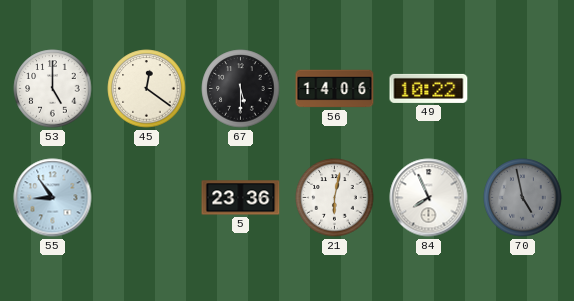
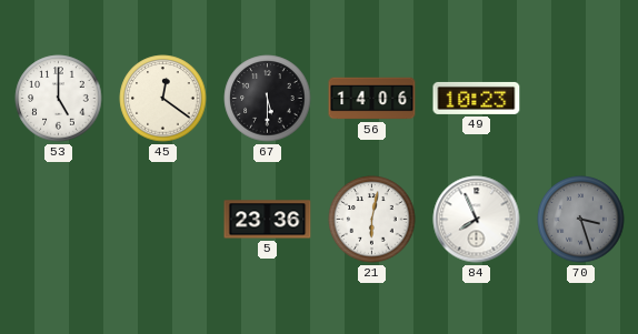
49: 10:22 -> 10:23
55: 8:54 -> none
70: 4:58 -> 3:27
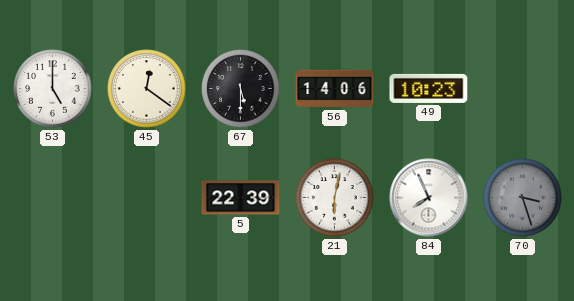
5: 23:36 -> 22:39
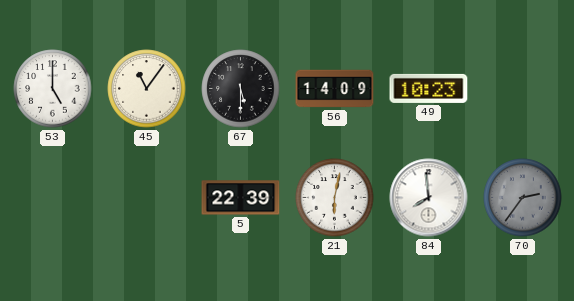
45: 12:21 -> 11:06
56: 14:06 -> 14:09
84: 7:56 -> 7:59
70: 3:27 -> 2:36
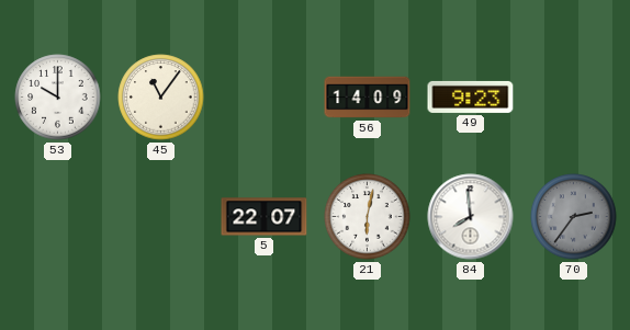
53: 5:00 -> 10:00
67: 5:30 -> none
49: 10:23 -> 9:23
5: 22:39 -> 22:07
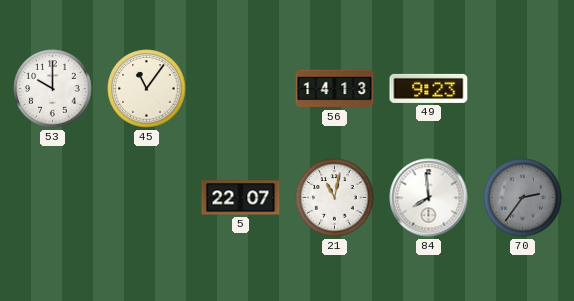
56: 14:09 -> 14:13
21: 6:02 -> 11:02
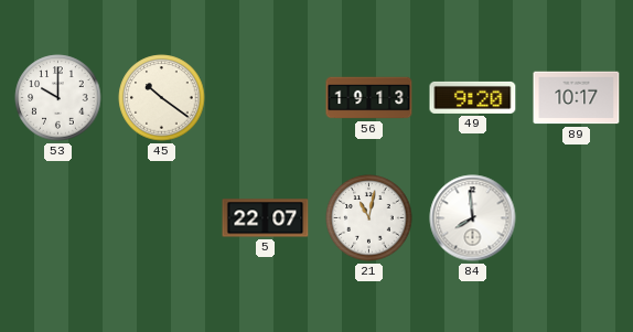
45: 11:06 -> 10:21
56: 14:13 -> 19:13
49: 9:23 -> 9:20
89: none -> 10:17
70: 2:36 -> none
